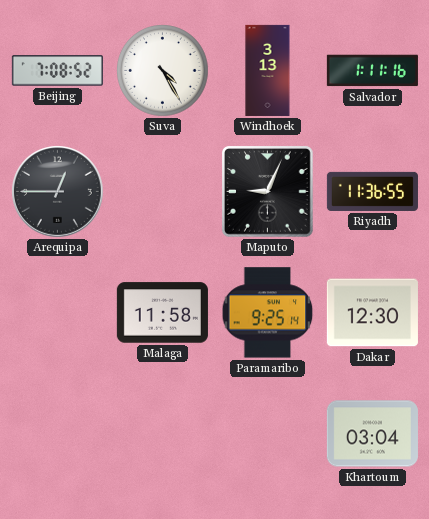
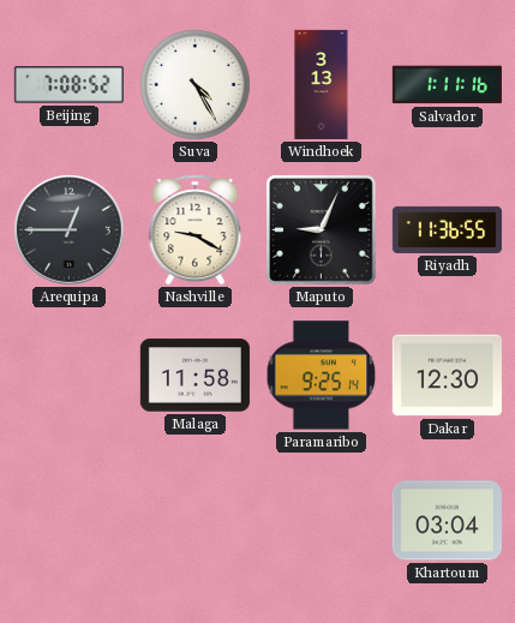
Nashville: none -> 9:20
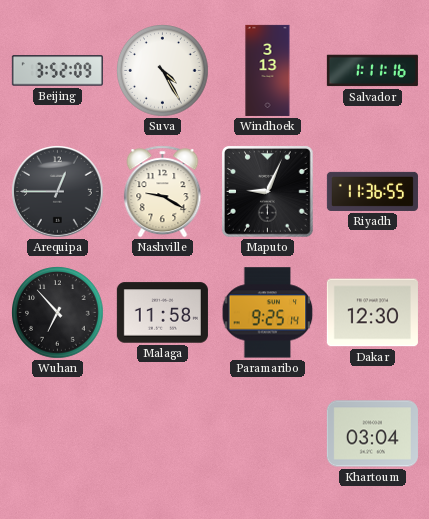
Beijing: 7:08 -> 3:52
Wuhan: none -> 6:53
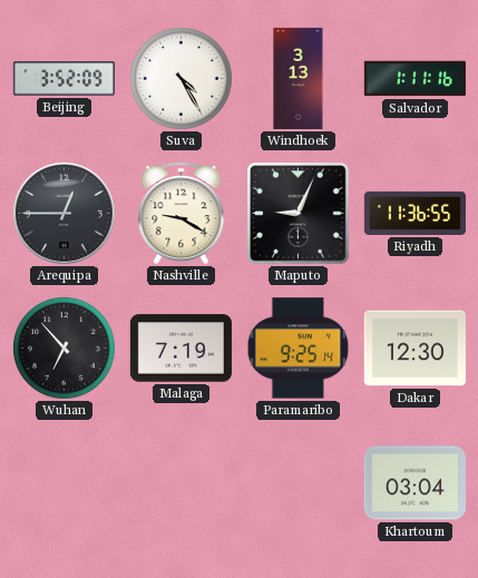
Malaga: 11:58 -> 7:19
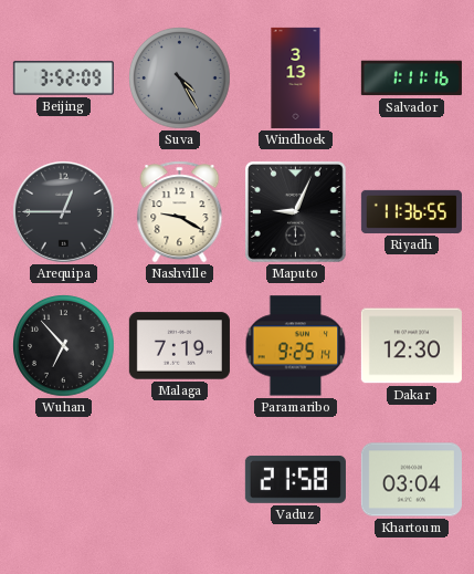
Suva dial: white -> grey
Vaduz: none -> 21:58
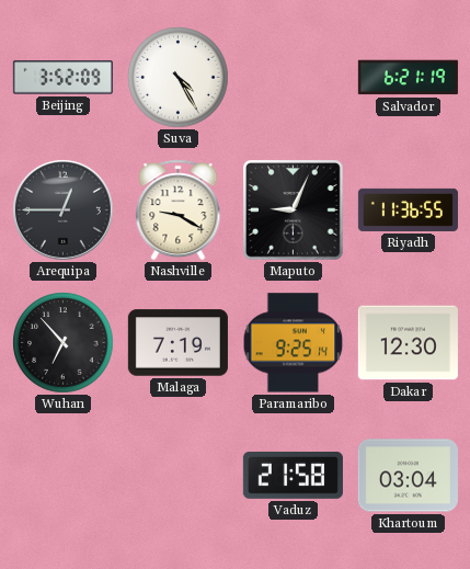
Suva dial: grey -> white
Windhoek: 3:13 -> none
Salvador: 1:11 -> 6:21
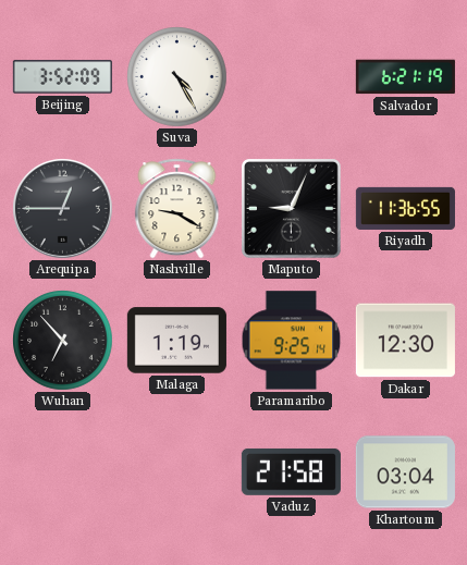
Malaga: 7:19 -> 1:19
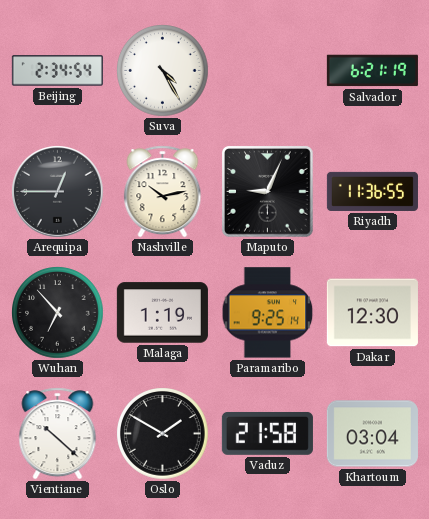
Beijing: 3:52 -> 2:34
Nashville: 9:20 -> 10:13
Vientiane: none -> 10:22
Oslo: none -> 1:50
